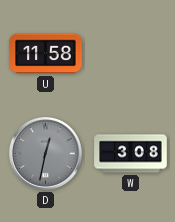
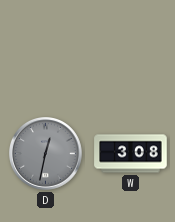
U: 11:58 -> none
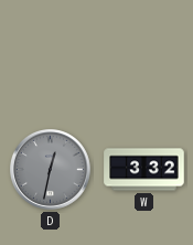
W: 3:08 -> 3:32
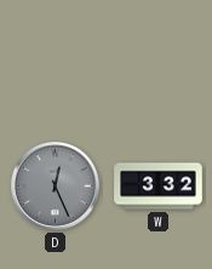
D: 12:32 -> 12:26
